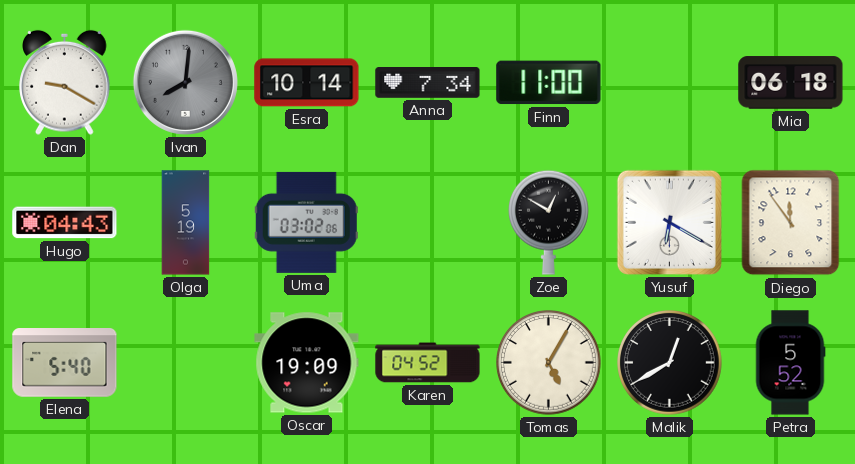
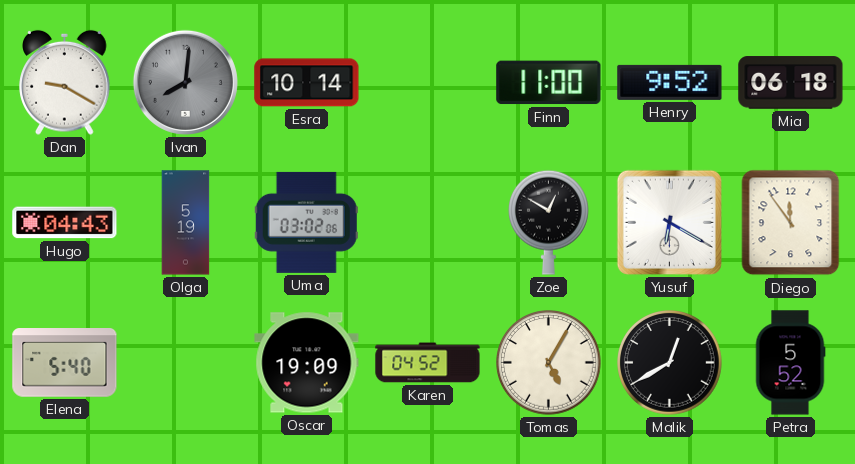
Anna: 7:34 -> none
Henry: none -> 9:52
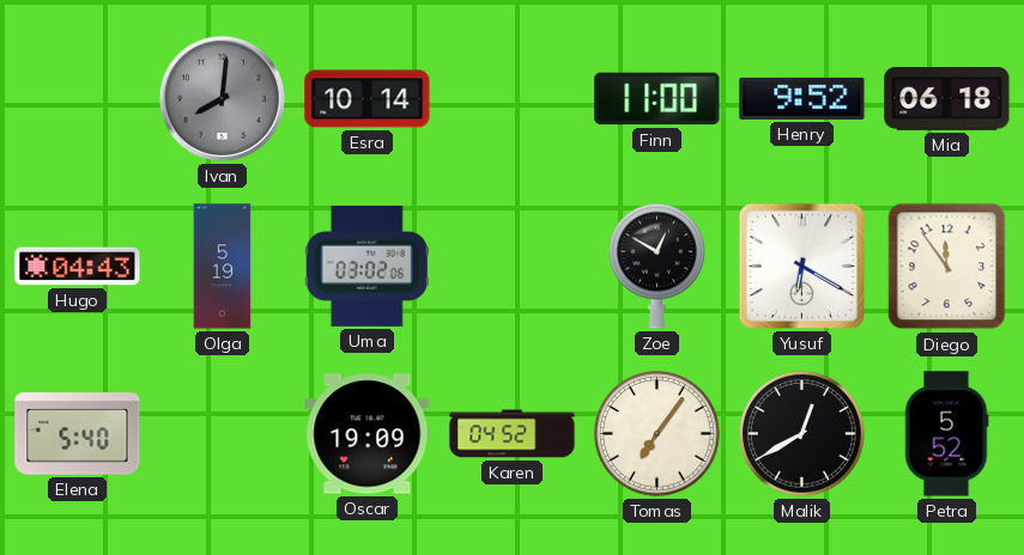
Dan: 9:20 -> none
Tomas: 5:05 -> 7:06
